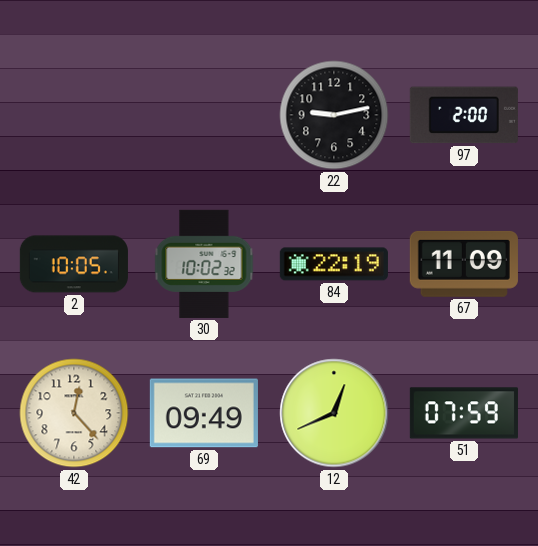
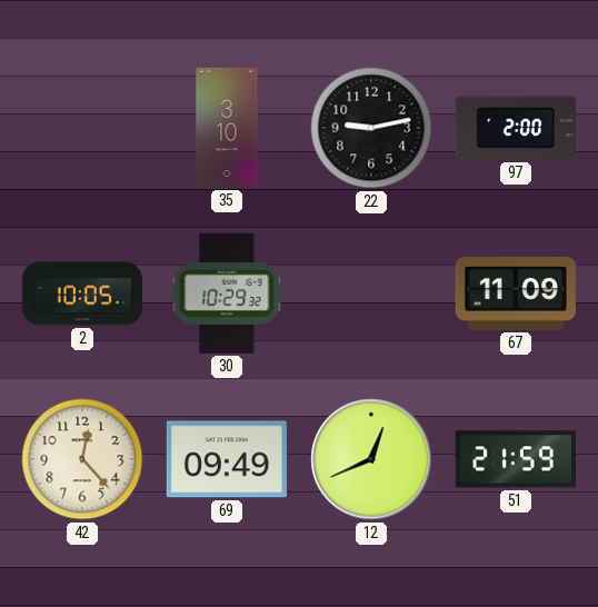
35: none -> 3:10
30: 10:02 -> 10:29
84: 22:19 -> none
51: 07:59 -> 21:59
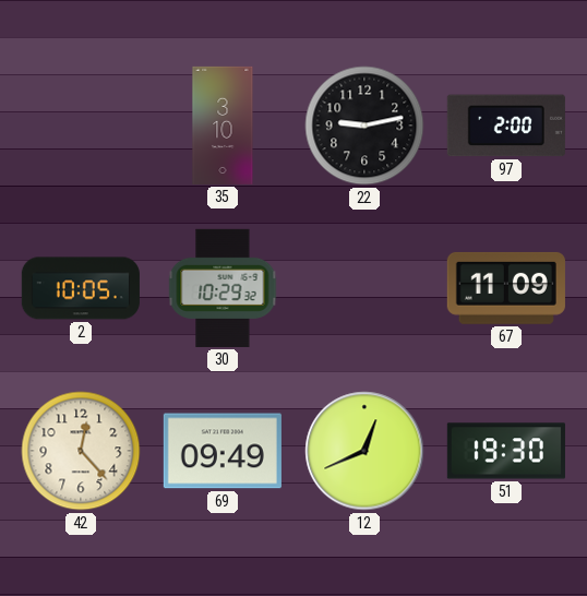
51: 21:59 -> 19:30
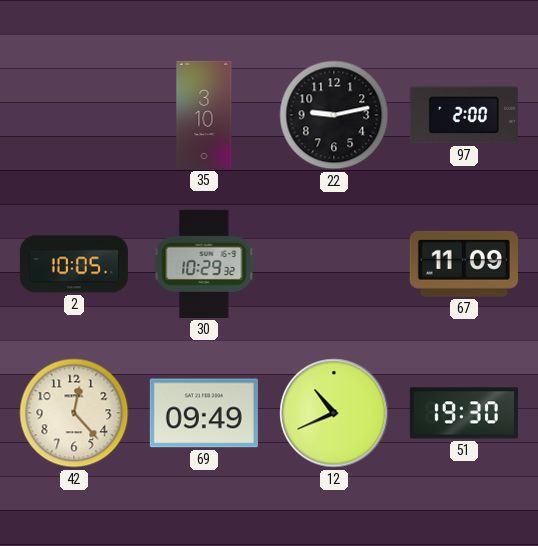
12: 12:41 -> 10:41
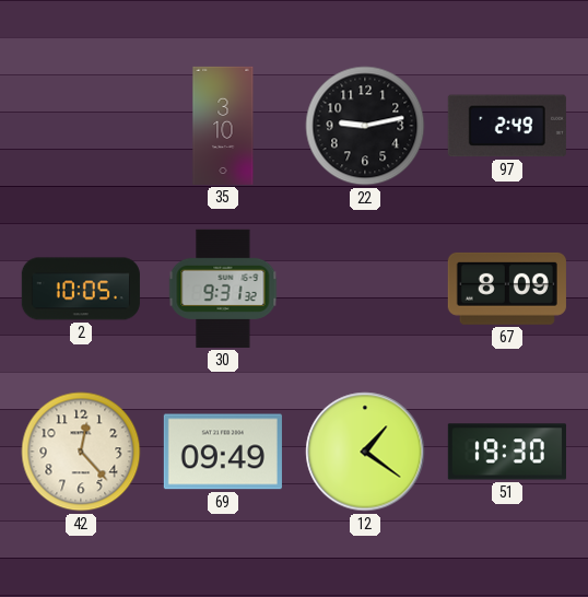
97: 2:00 -> 2:49
30: 10:29 -> 9:31
67: 11:09 -> 8:09
12: 10:41 -> 1:21
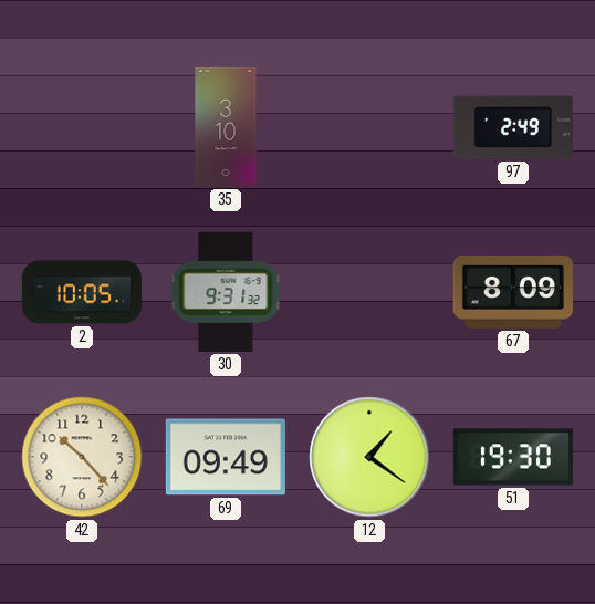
22: 9:13 -> none
42: 12:23 -> 10:23
